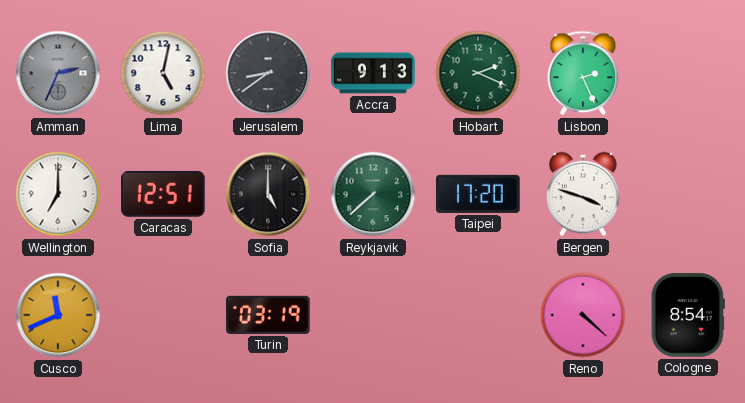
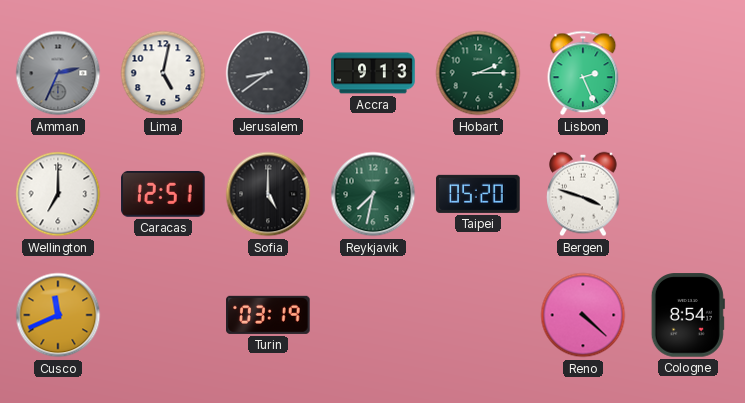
Hobart: 2:19 -> 2:15
Reykjavik: 7:38 -> 7:32
Taipei: 17:20 -> 05:20
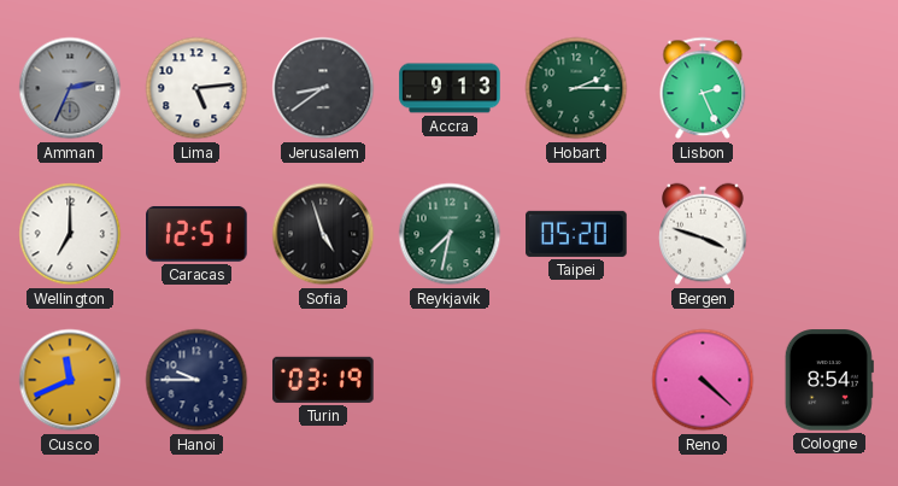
Lima: 5:02 -> 5:14
Sofia: 5:00 -> 4:57
Hanoi: none -> 9:45
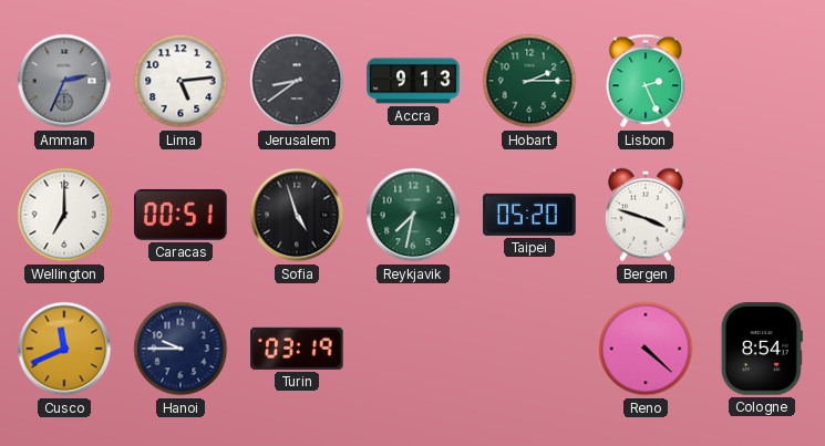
Caracas: 12:51 -> 00:51
